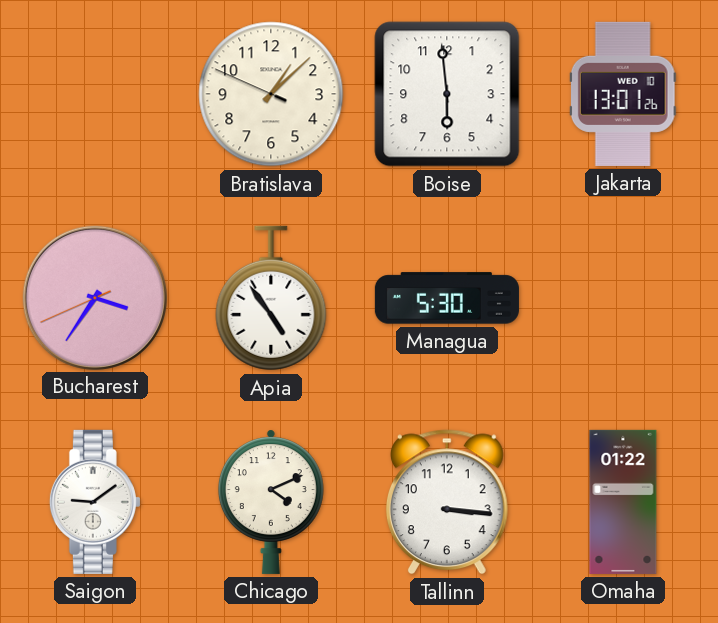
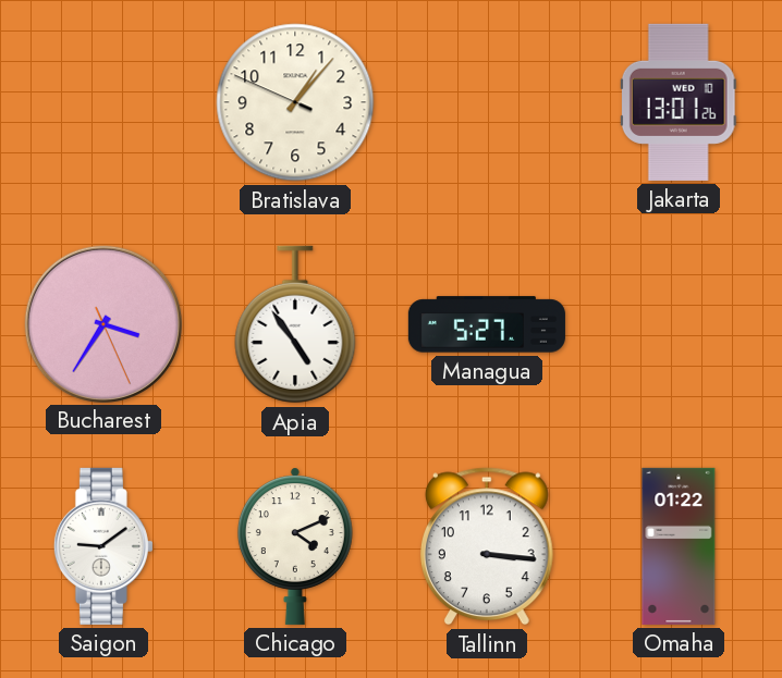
Bratislava: 1:07 -> 1:06
Boise: 5:59 -> none
Bucharest: 3:35:41 -> 3:35:26
Managua: 5:30 -> 5:27
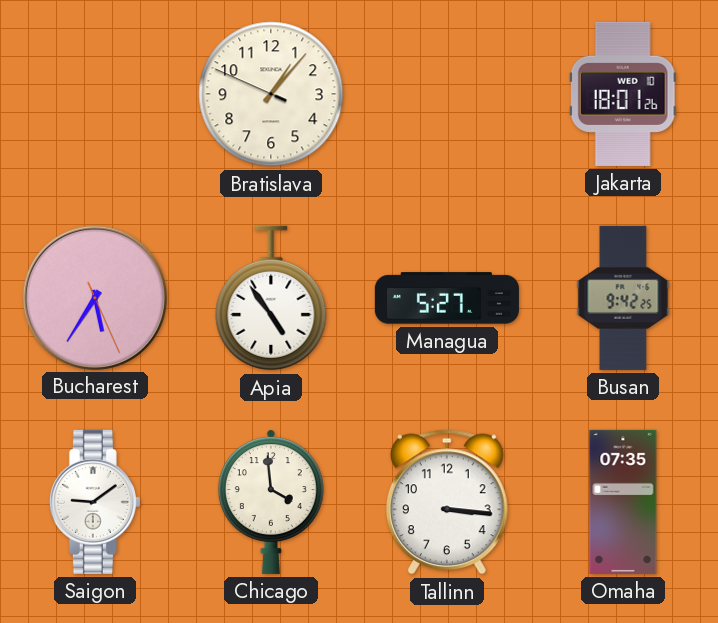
Jakarta: 13:01 -> 18:01
Bucharest: 3:35 -> 5:35
Busan: none -> 9:42
Chicago: 4:11 -> 3:59
Omaha: 01:22 -> 07:35
